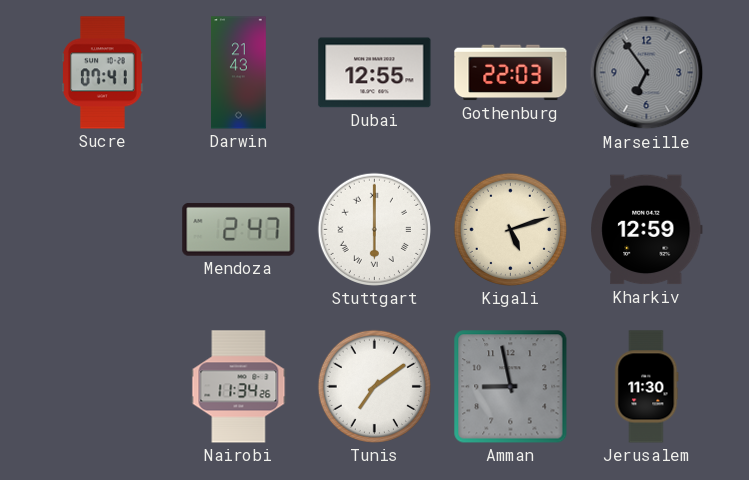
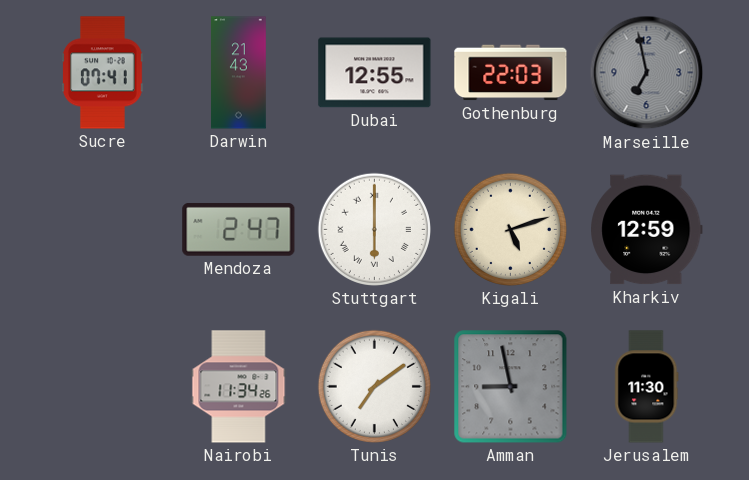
Marseille: 6:54 -> 6:58
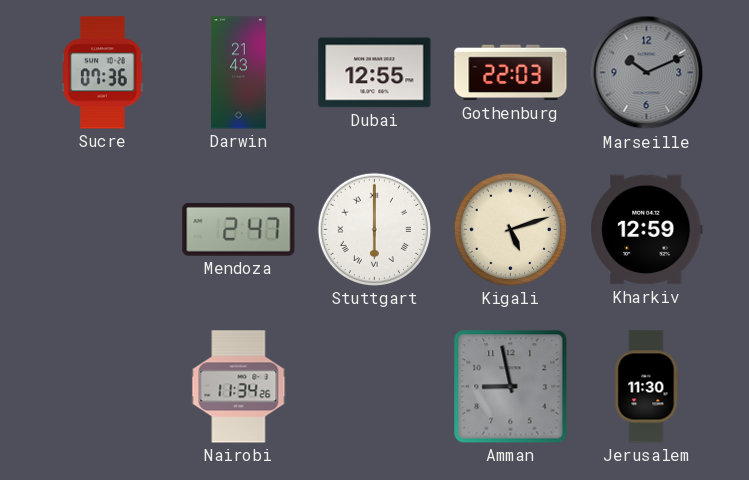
Sucre: 07:41 -> 07:36
Marseille: 6:58 -> 10:11
Tunis: 7:09 -> none
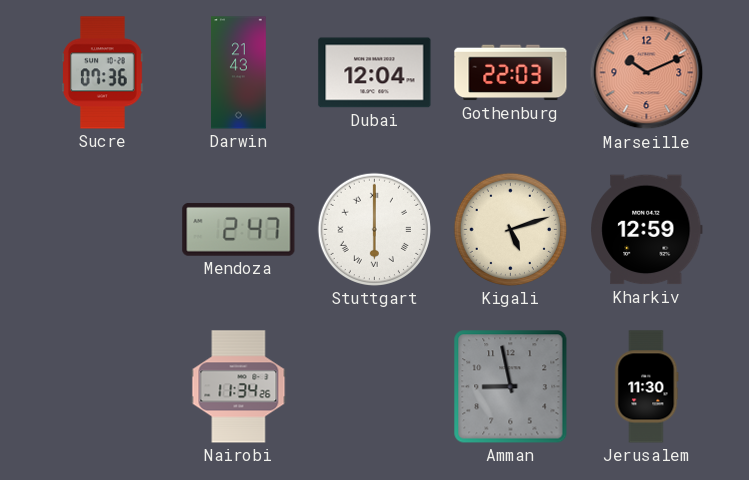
Dubai: 12:55 -> 12:04
Marseille dial: grey -> salmon
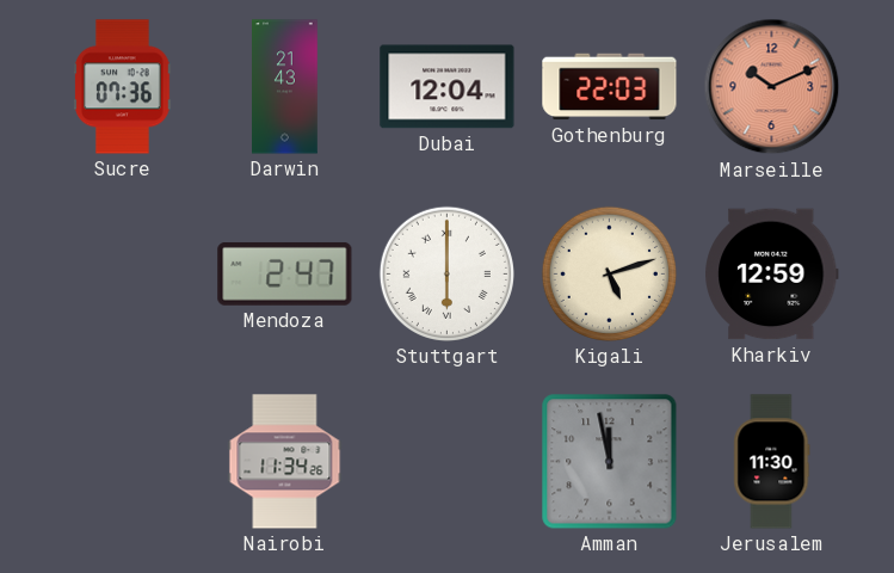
Amman: 8:58 -> 11:58
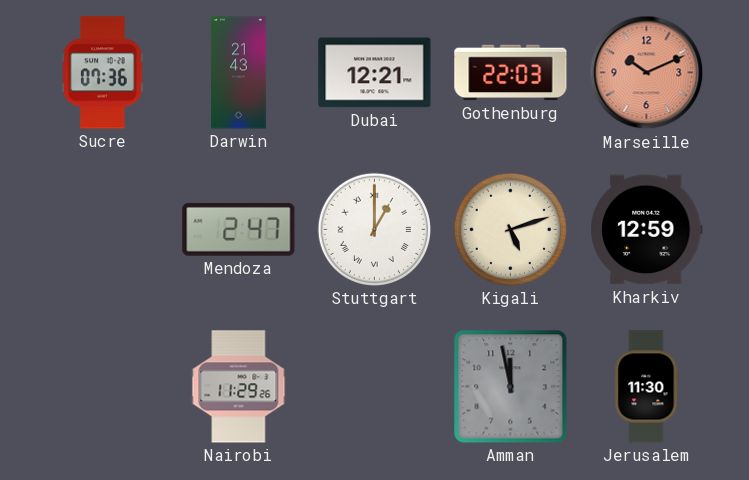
Dubai: 12:04 -> 12:21
Stuttgart: 6:00 -> 1:00
Nairobi: 11:34 -> 11:29
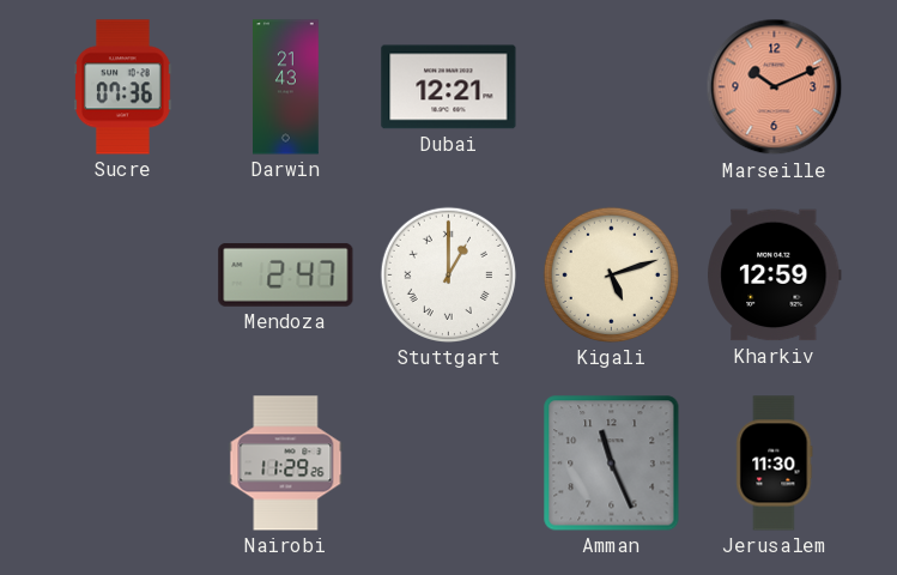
Gothenburg: 22:03 -> none
Amman: 11:58 -> 11:26
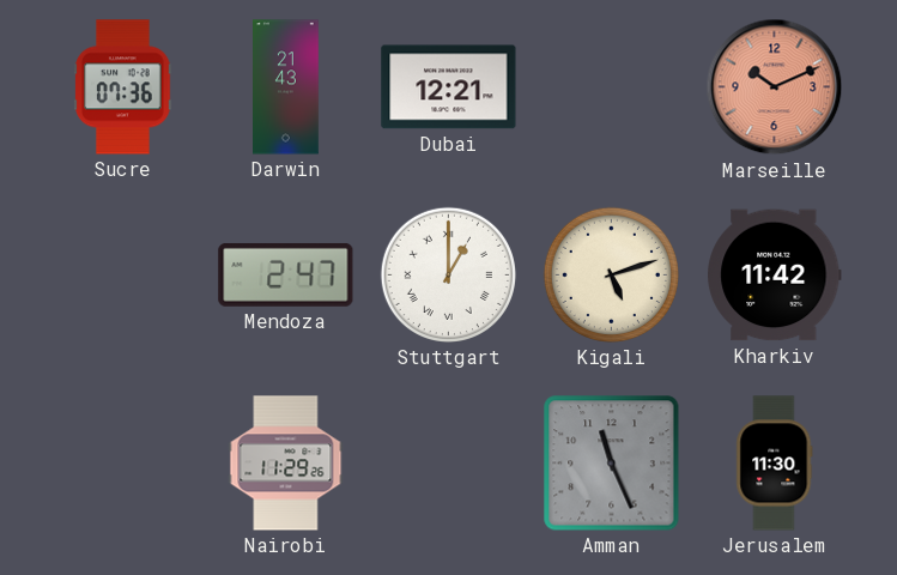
Kharkiv: 12:59 -> 11:42
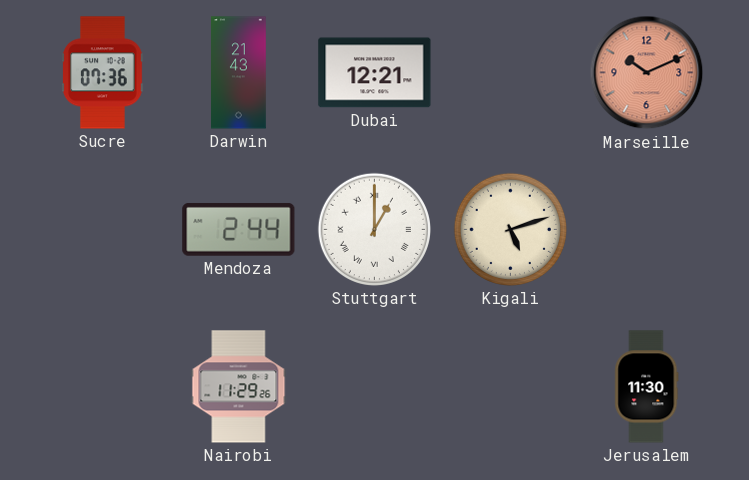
Mendoza: 2:47 -> 2:44
Kharkiv: 11:42 -> none
Amman: 11:26 -> none
